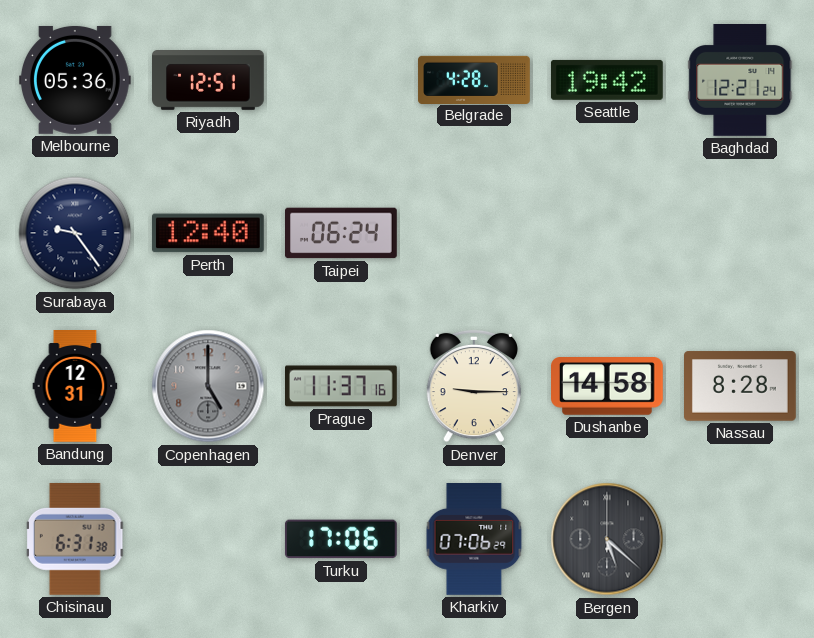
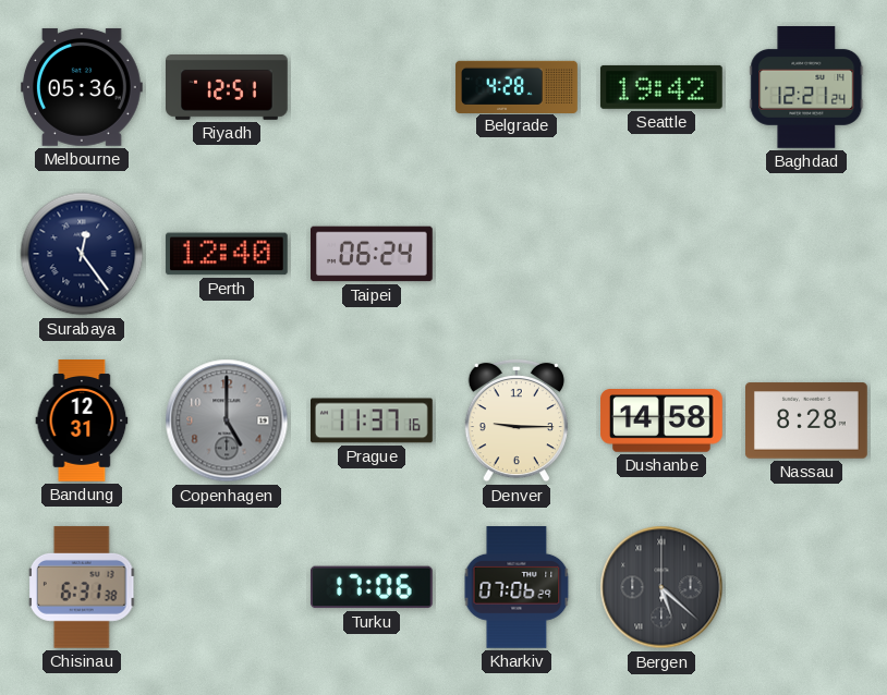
Surabaya: 9:24 -> 12:24
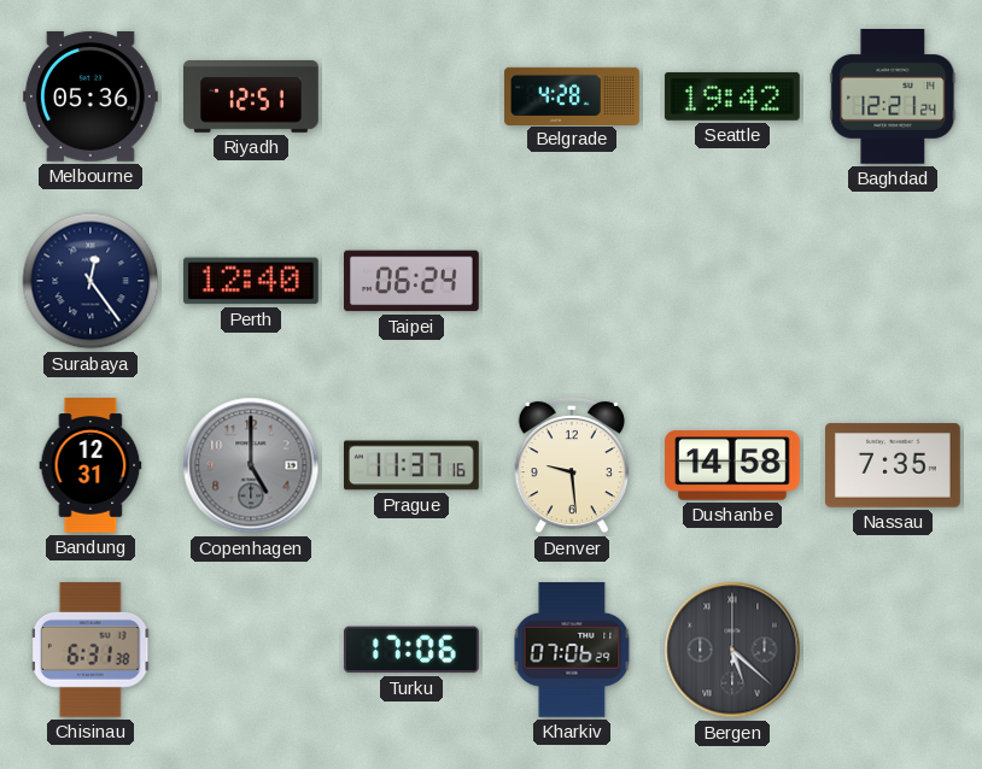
Denver: 9:15 -> 9:29
Nassau: 8:28 -> 7:35
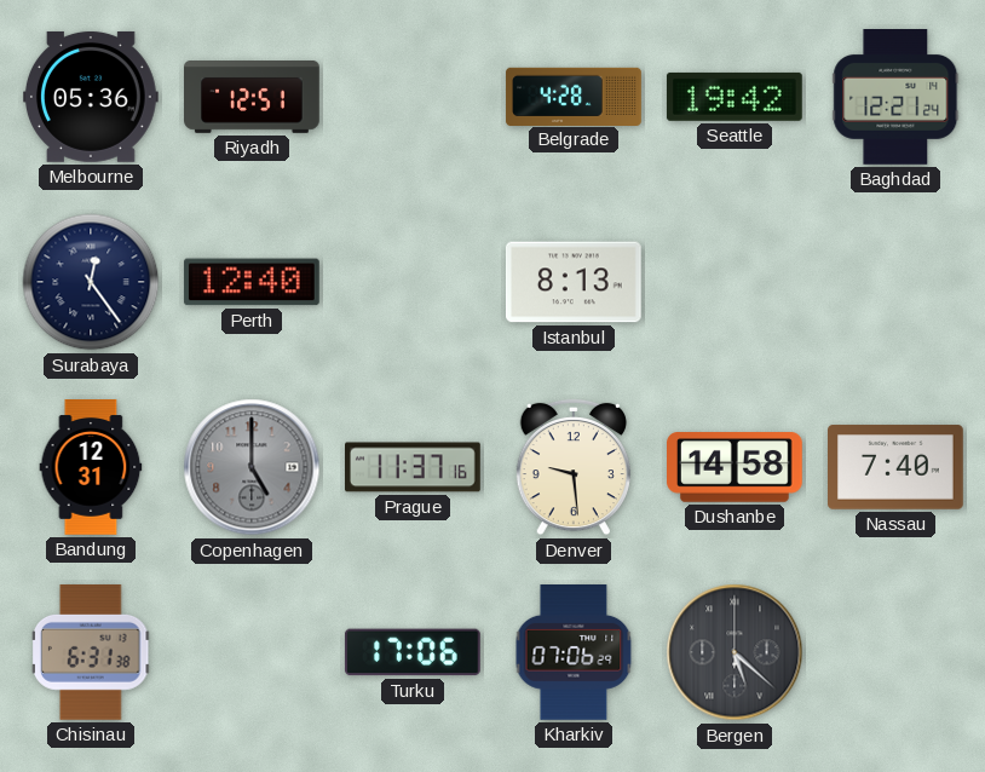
Taipei: 06:24 -> none
Istanbul: none -> 8:13
Nassau: 7:35 -> 7:40
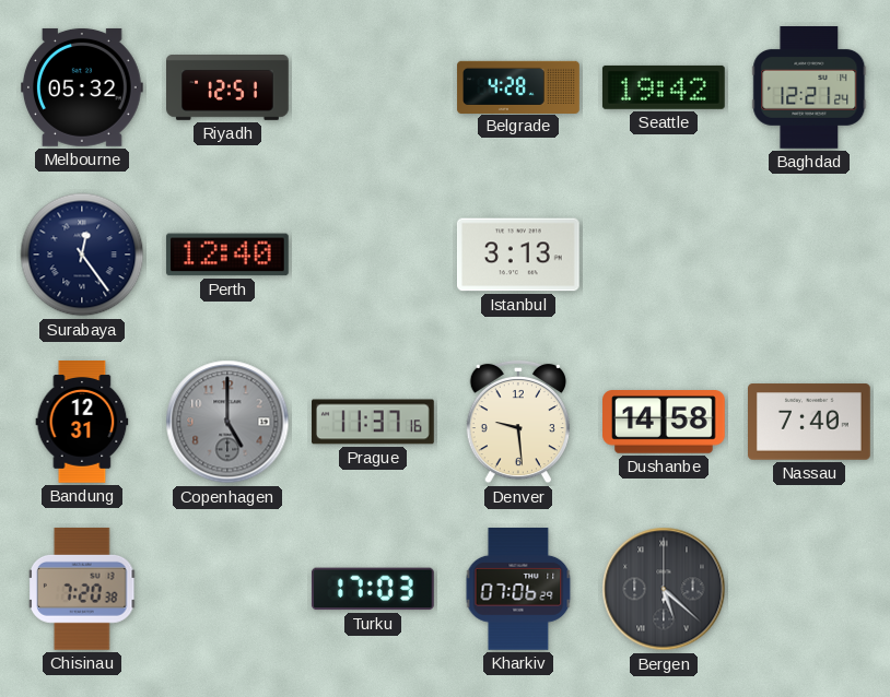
Melbourne: 05:36 -> 05:32
Istanbul: 8:13 -> 3:13
Chisinau: 6:31 -> 7:20
Turku: 17:06 -> 17:03
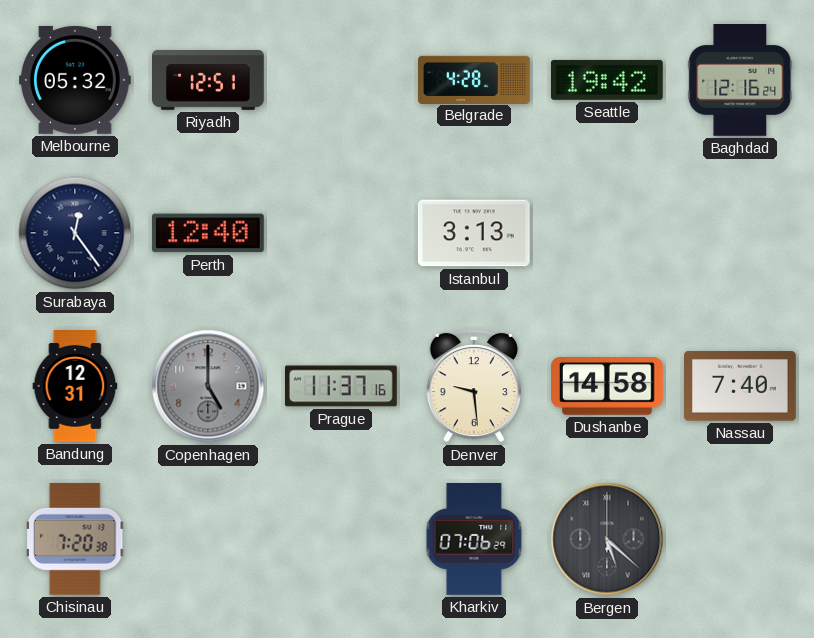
Baghdad: 12:21 -> 12:16
Turku: 17:03 -> none
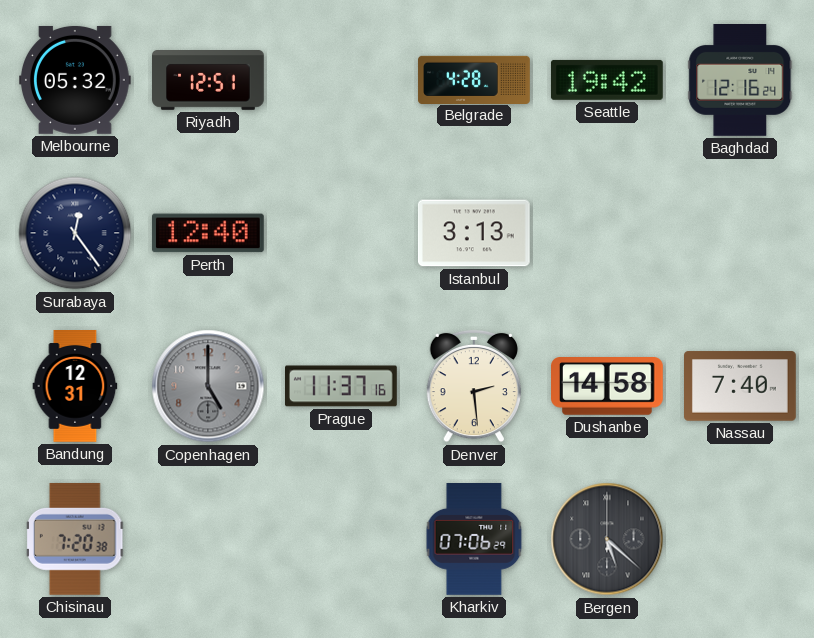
Denver: 9:29 -> 2:29
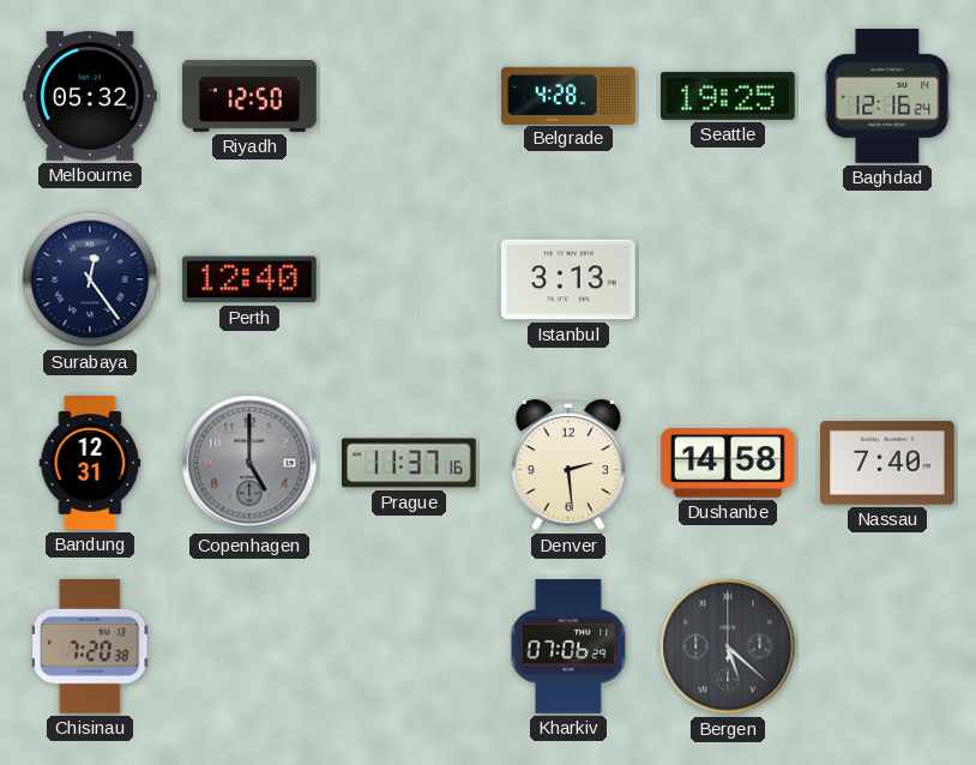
Riyadh: 12:51 -> 12:50
Seattle: 19:42 -> 19:25
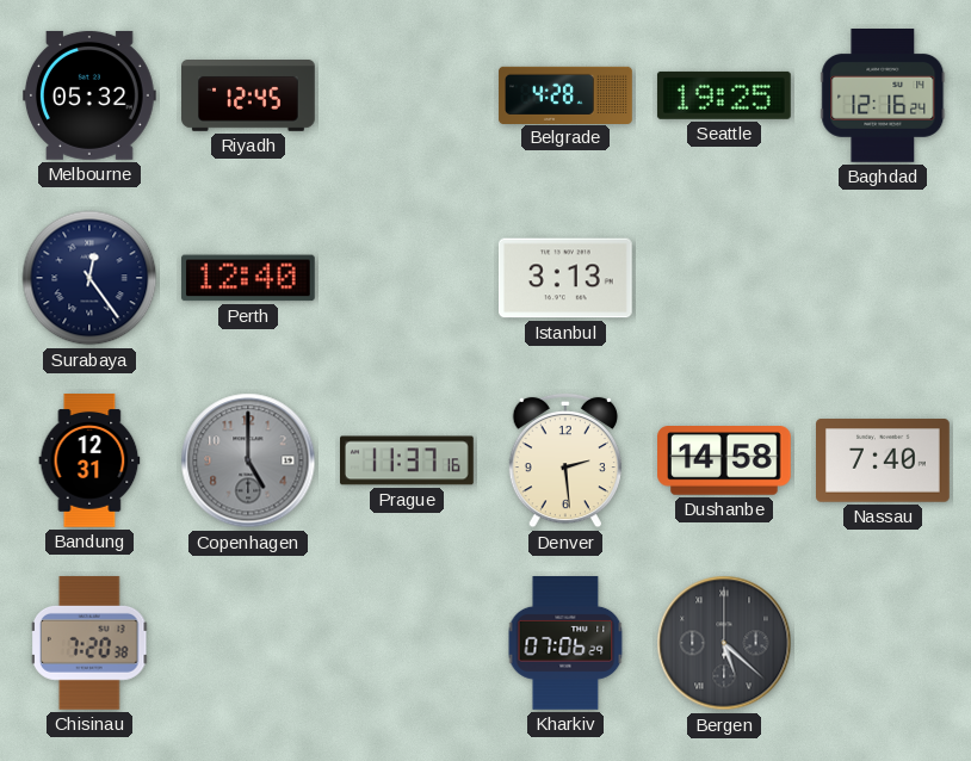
Riyadh: 12:50 -> 12:45
